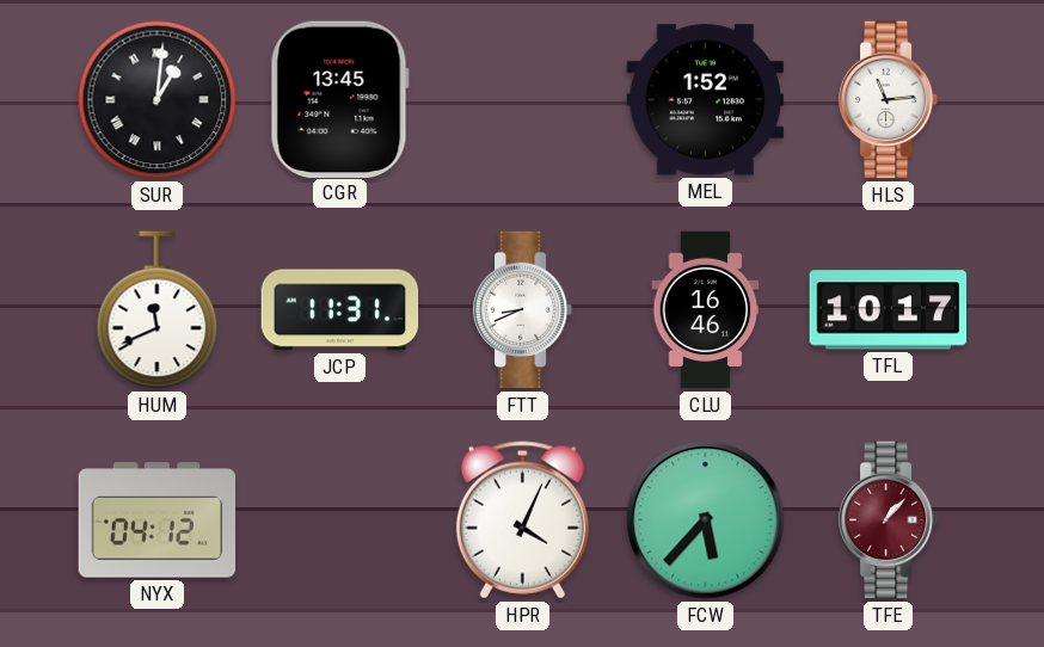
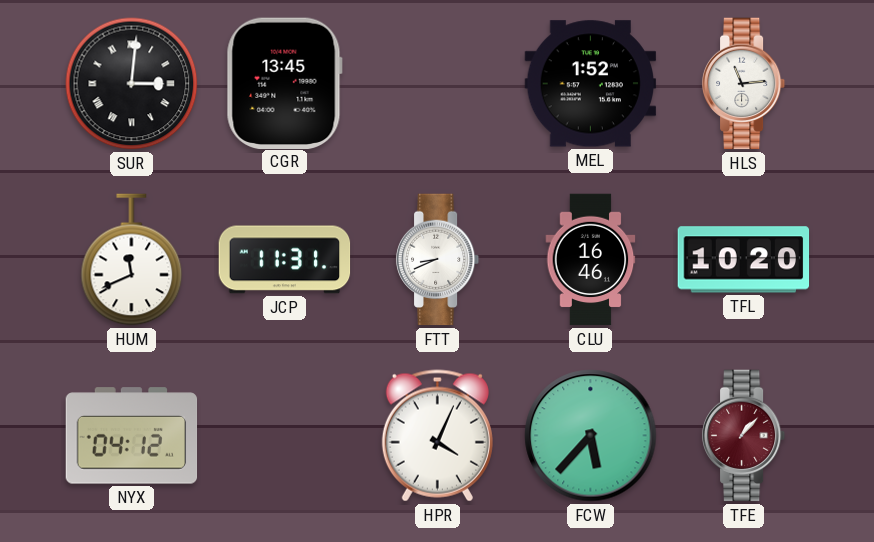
SUR: 1:01 -> 3:01
TFL: 10:17 -> 10:20
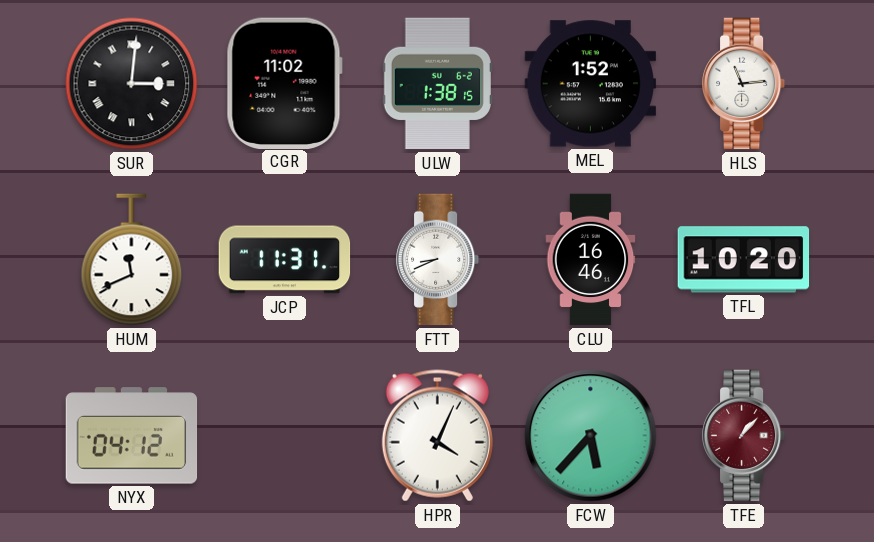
CGR: 13:45 -> 11:02
ULW: none -> 1:38
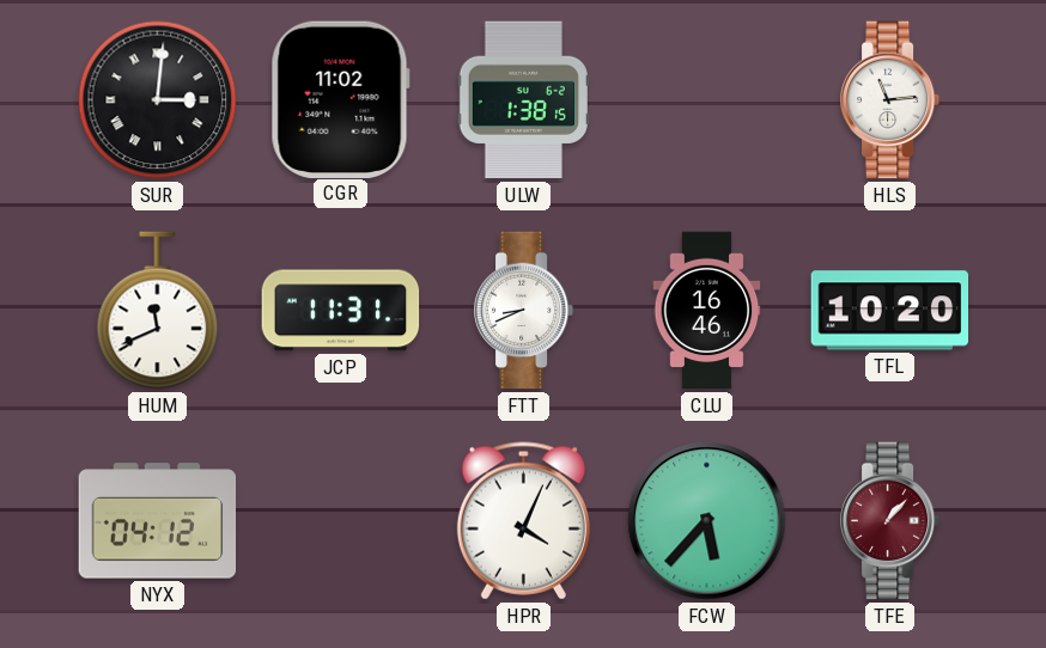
MEL: 1:52 -> none
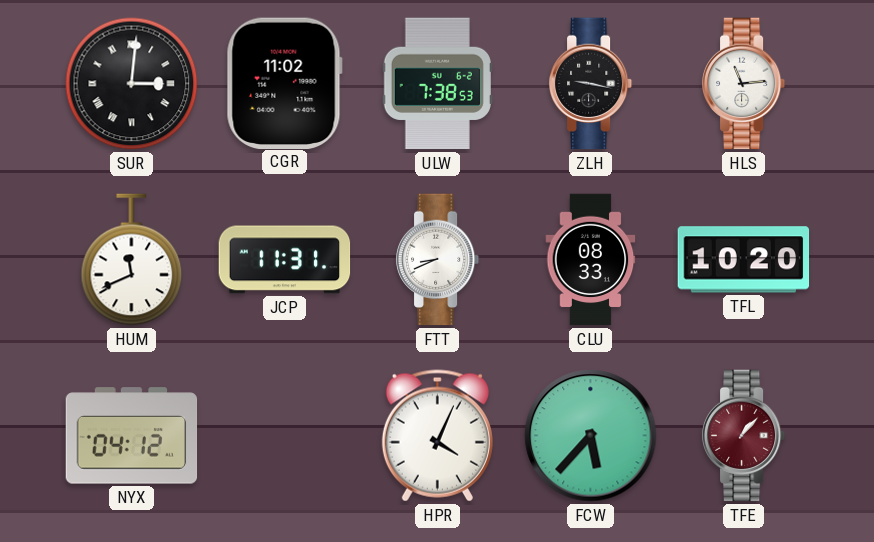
ULW: 1:38 -> 7:38
ZLH: none -> 9:17
CLU: 16:46 -> 08:33
